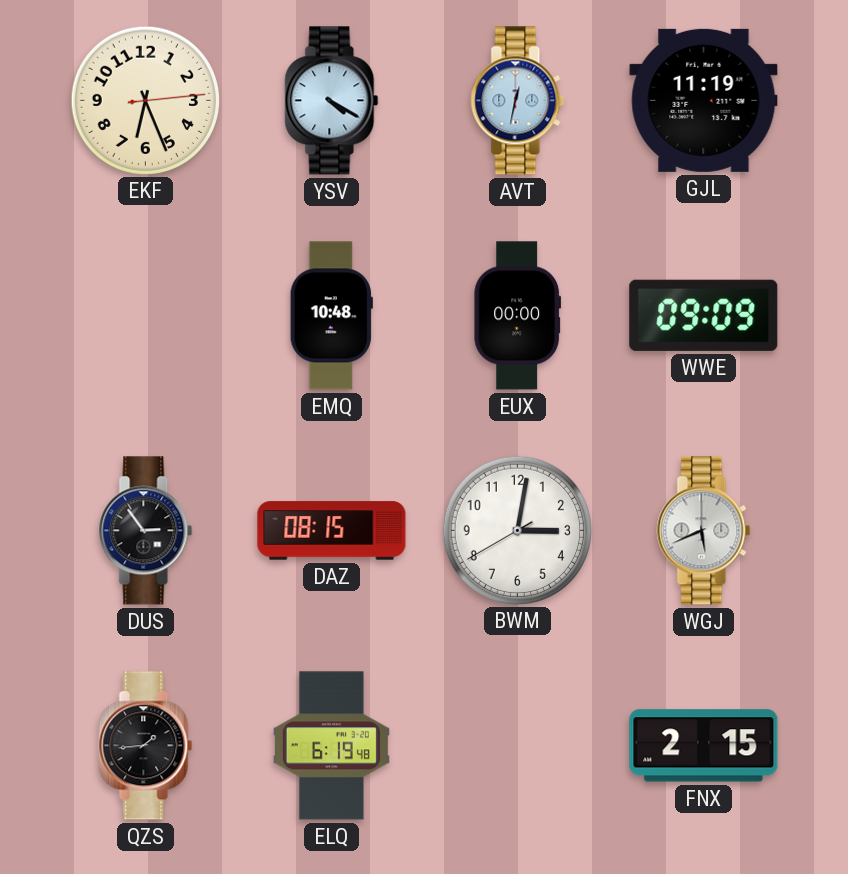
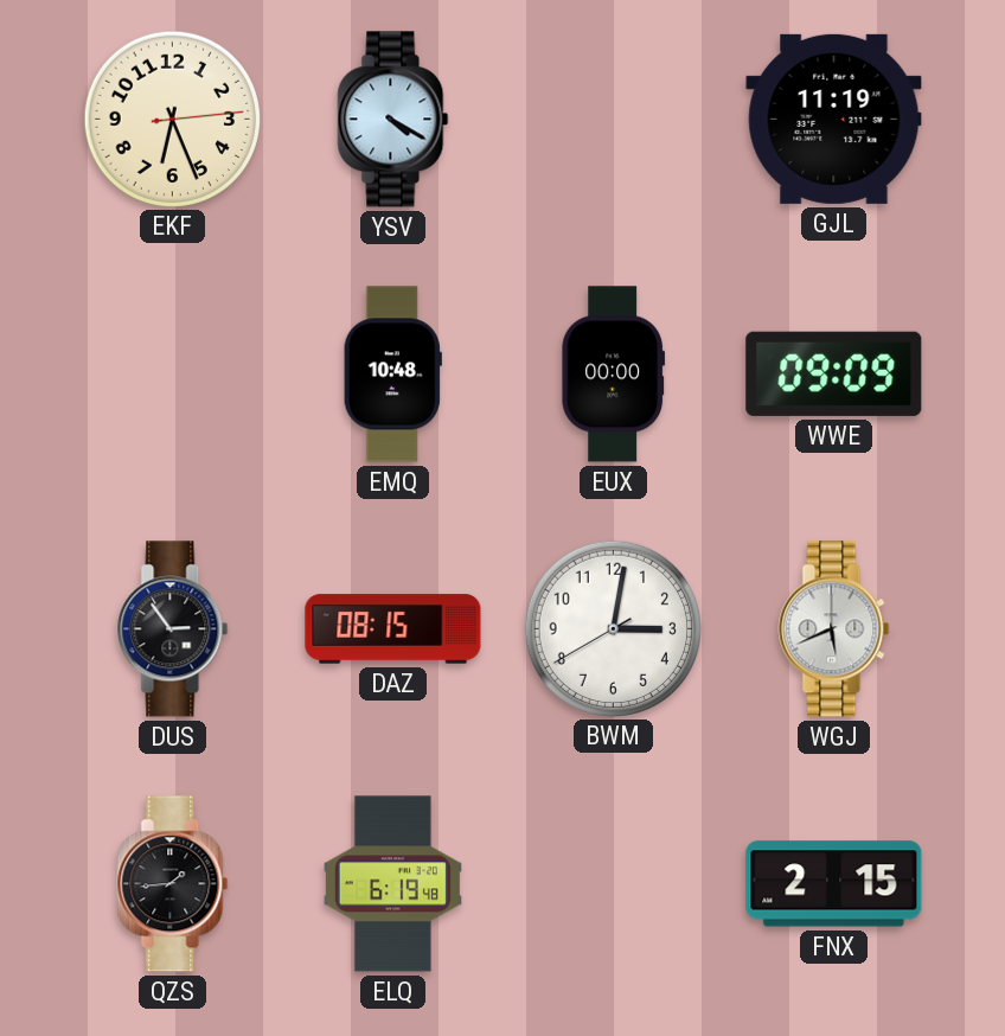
AVT: 12:32 -> none
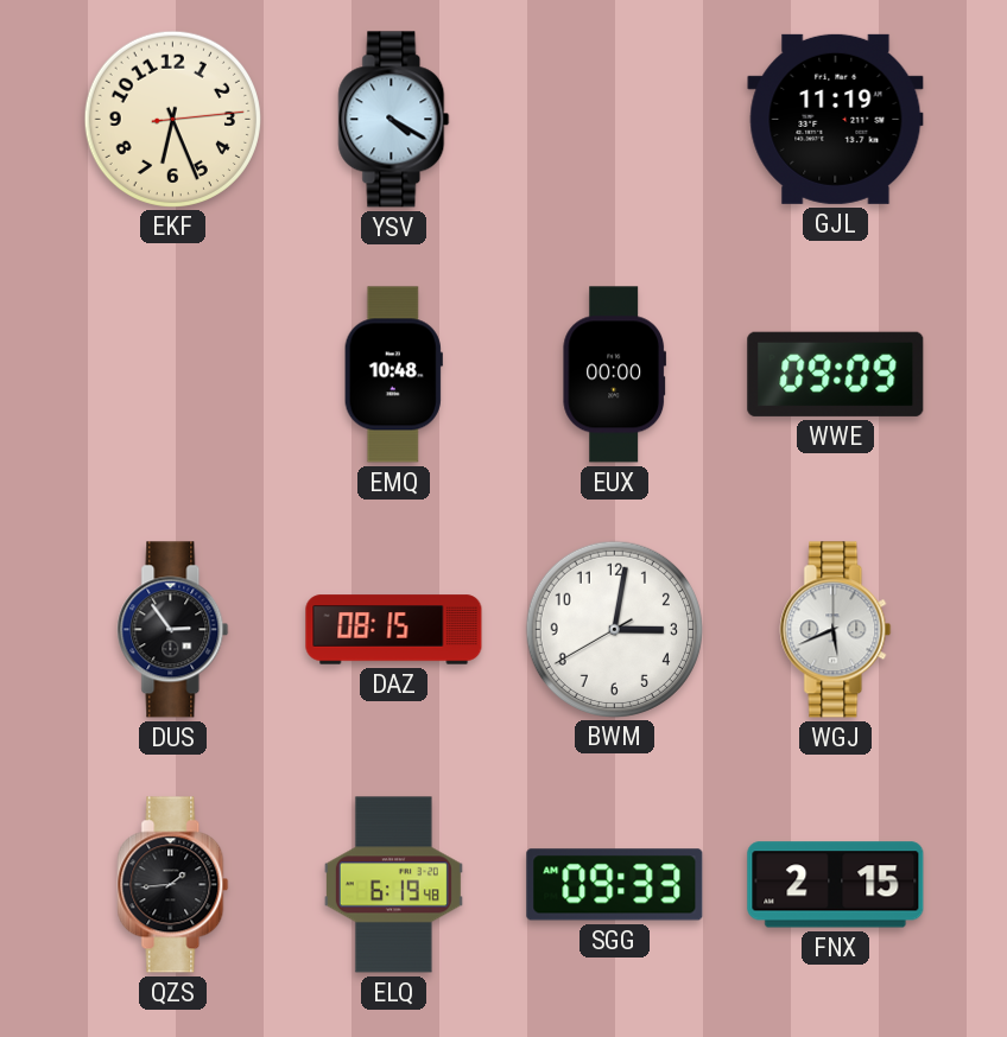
SGG: none -> 09:33
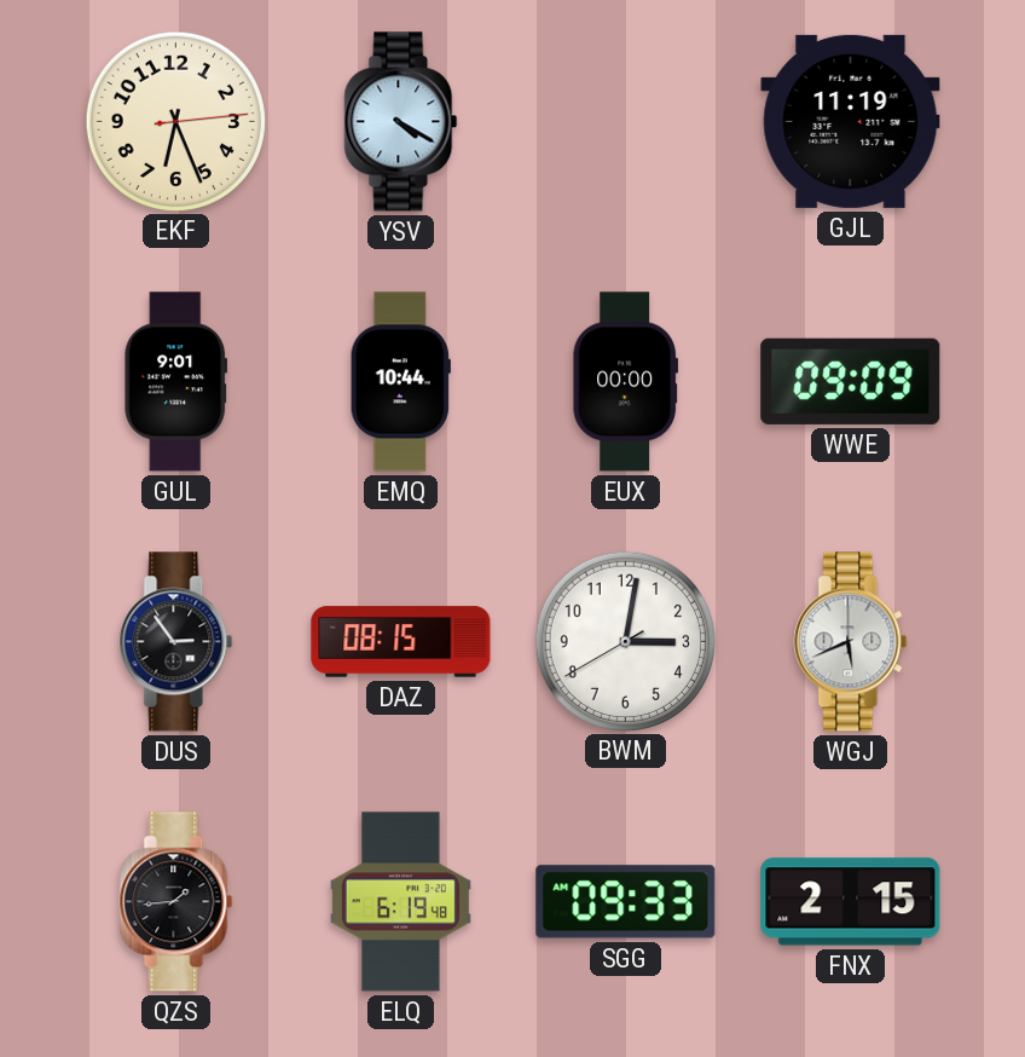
GUL: none -> 9:01
EMQ: 10:48 -> 10:44
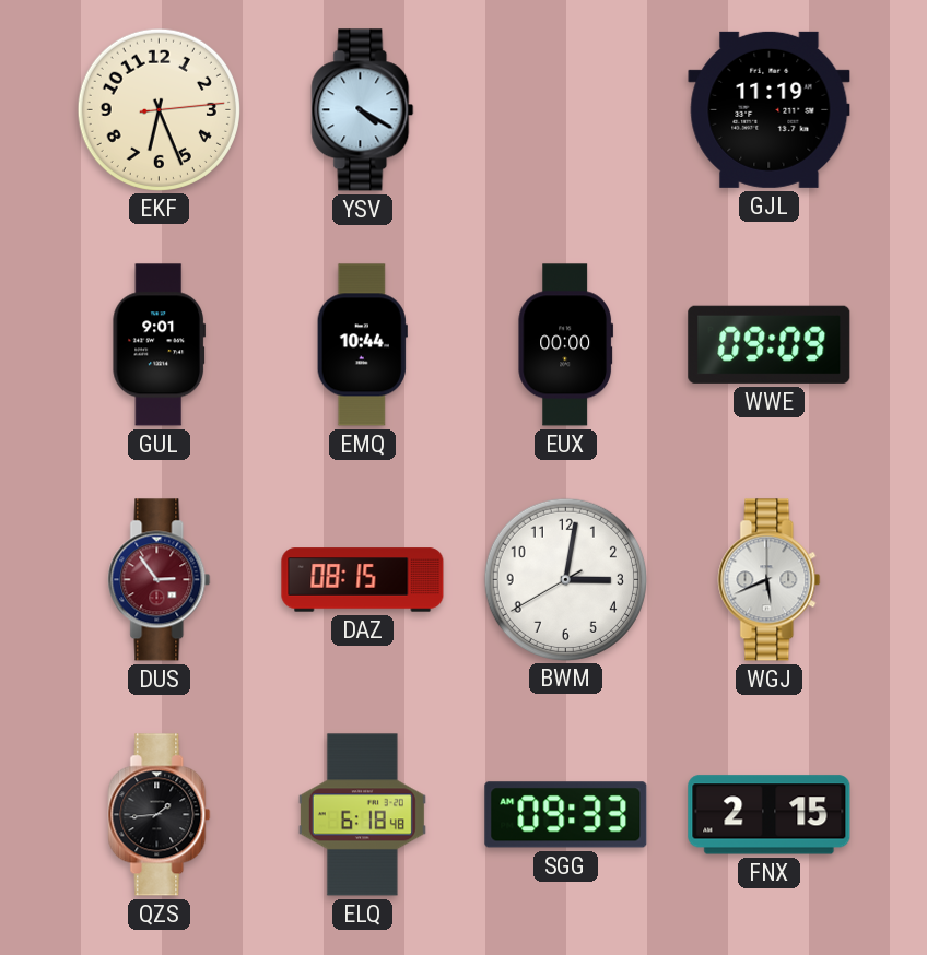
DUS dial: black -> burgundy
ELQ: 6:19 -> 6:18
